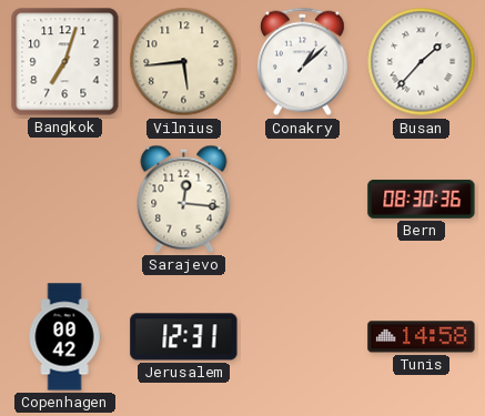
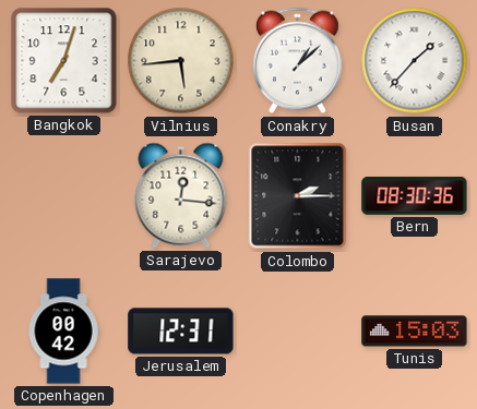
Colombo: none -> 2:15
Tunis: 14:58 -> 15:03
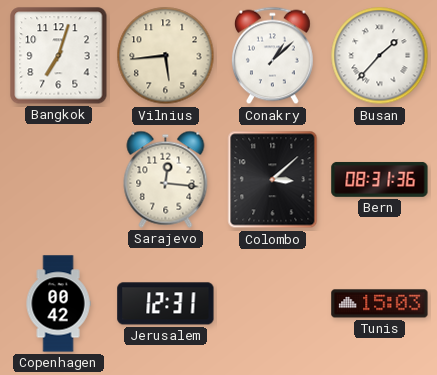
Colombo: 2:15 -> 3:08
Bern: 08:30 -> 08:31
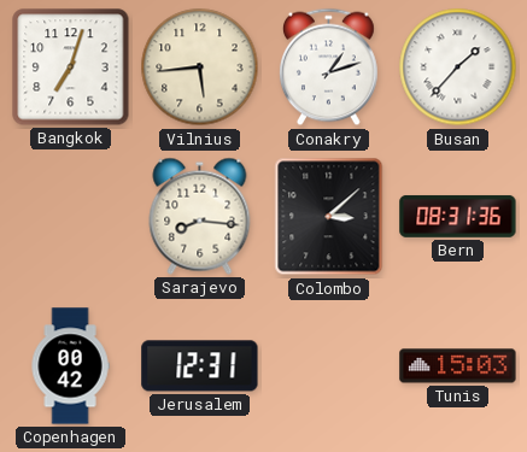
Conakry: 1:08 -> 1:12
Sarajevo: 12:16 -> 8:16
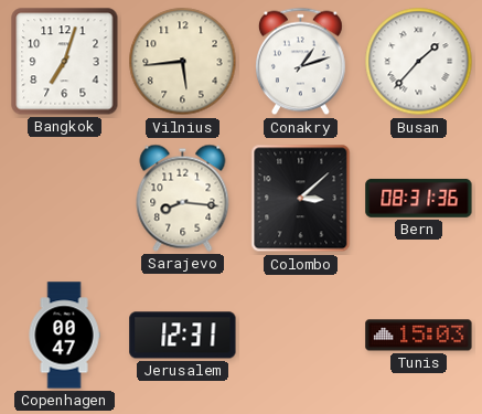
Copenhagen: 00:42 -> 00:47
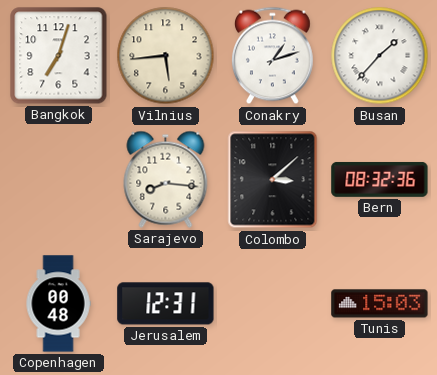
Bern: 08:31 -> 08:32
Copenhagen: 00:47 -> 00:48
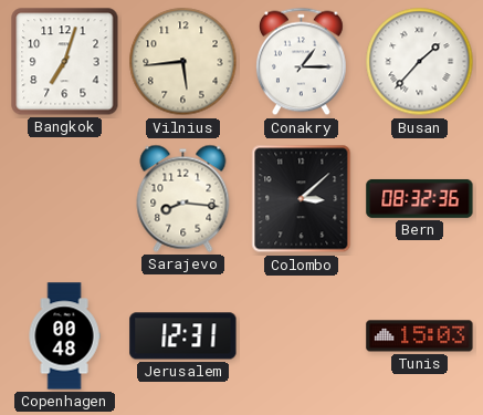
Conakry: 1:12 -> 1:15
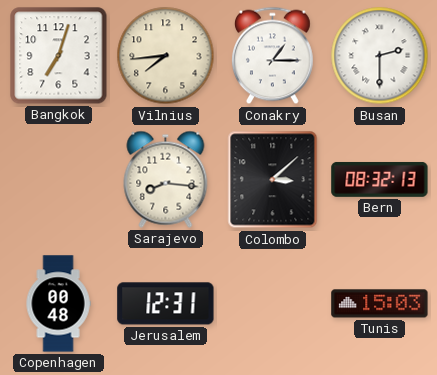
Vilnius: 5:44 -> 7:44
Busan: 1:37 -> 2:30
Bern: 08:32:36 -> 08:32:13
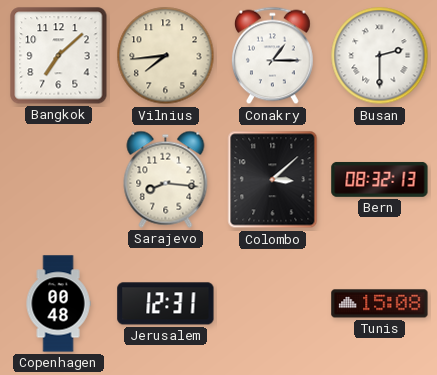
Bangkok: 7:03 -> 7:08
Tunis: 15:03 -> 15:08
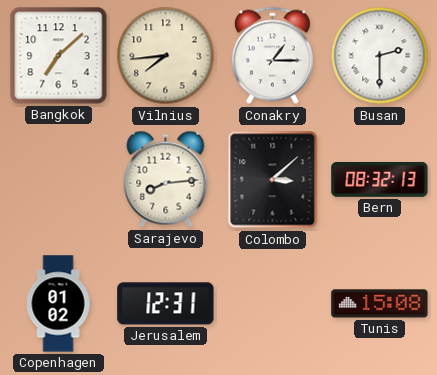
Sarajevo: 8:16 -> 8:14
Copenhagen: 00:48 -> 01:02
